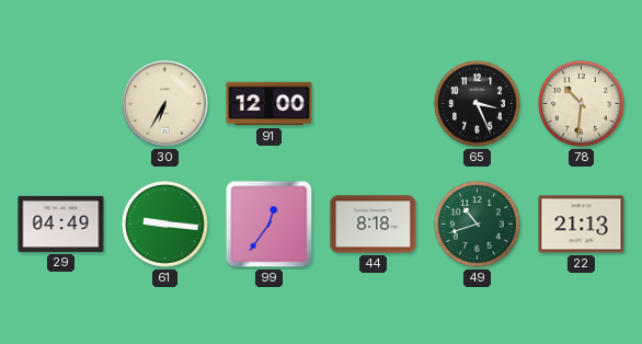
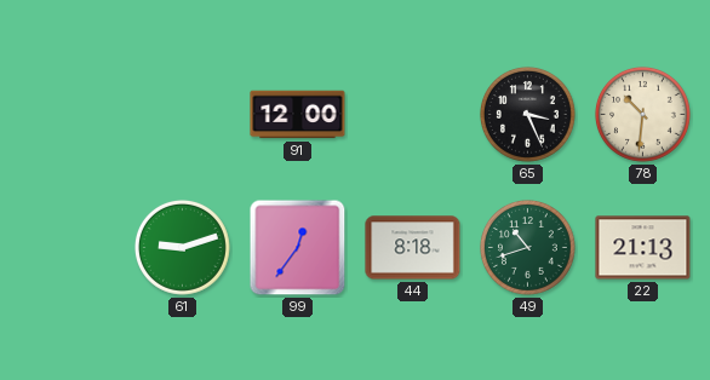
30: 6:35 -> none
29: 04:49 -> none
61: 9:16 -> 9:12
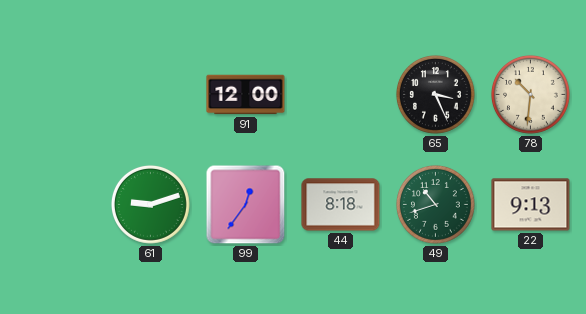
22: 21:13 -> 9:13
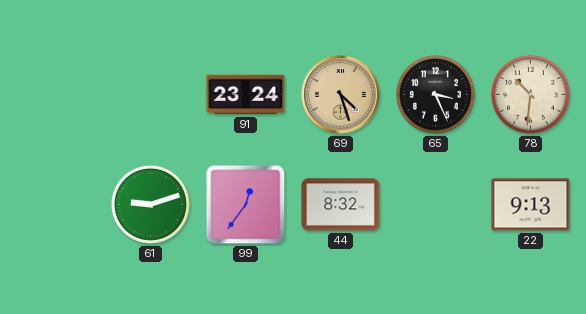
91: 12:00 -> 23:24
69: none -> 4:27
44: 8:18 -> 8:32
49: 10:42 -> none
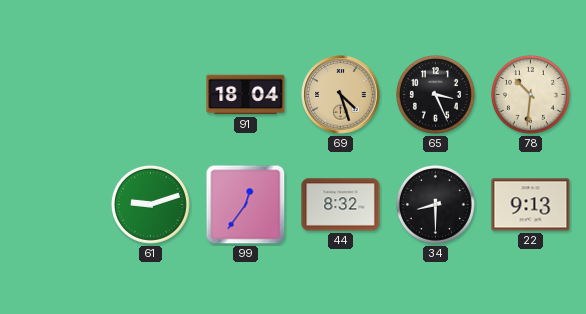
91: 23:24 -> 18:04
34: none -> 8:30
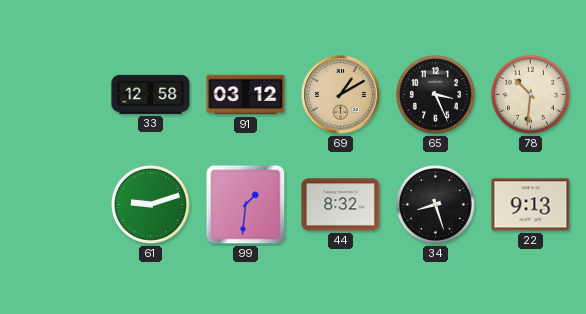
33: none -> 12:58
91: 18:04 -> 03:12
69: 4:27 -> 1:10
99: 12:36 -> 1:31
34: 8:30 -> 8:27
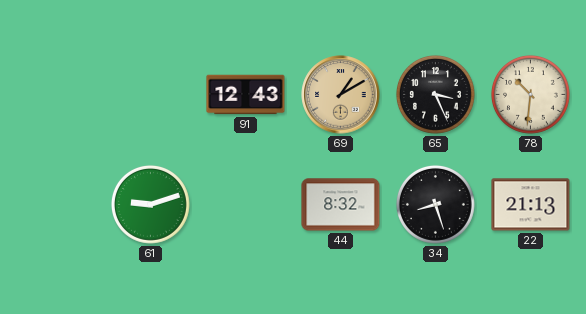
33: 12:58 -> none
91: 03:12 -> 12:43
99: 1:31 -> none
22: 9:13 -> 21:13
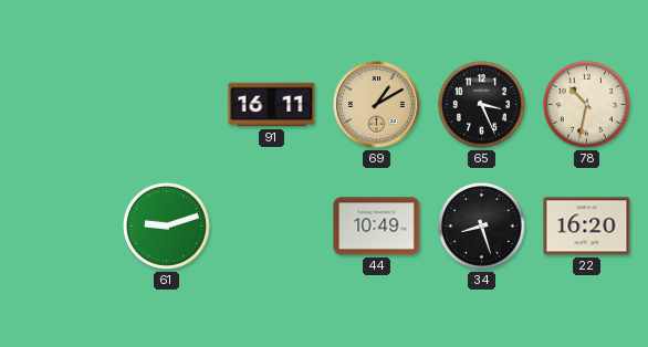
91: 12:43 -> 16:11
78: 10:31 -> 10:32
44: 8:32 -> 10:49
22: 21:13 -> 16:20
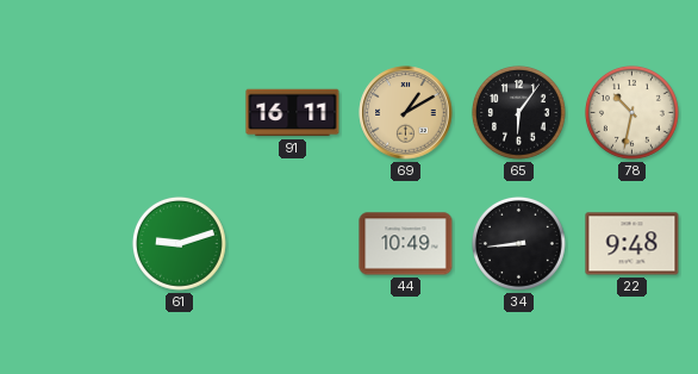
65: 3:26 -> 6:06
34: 8:27 -> 8:44
22: 16:20 -> 9:48
